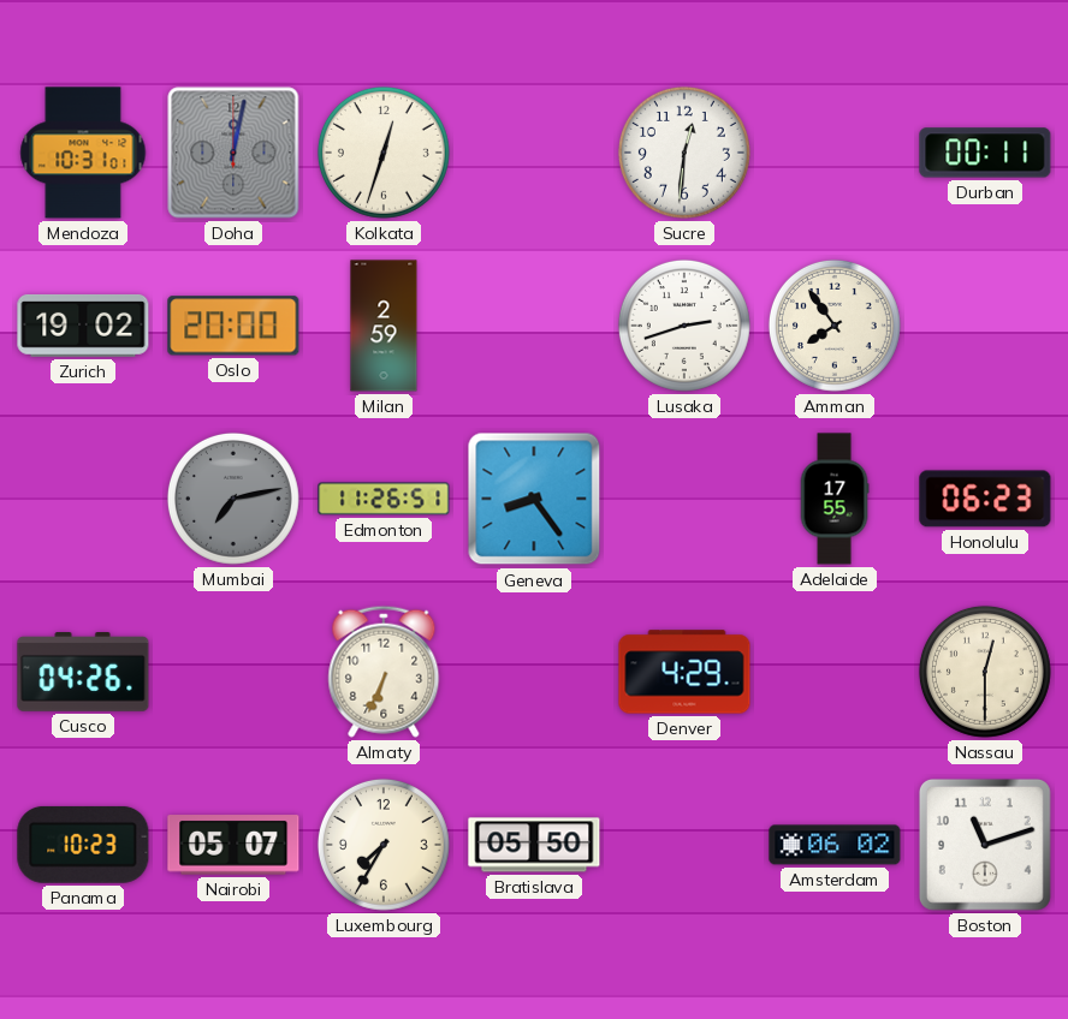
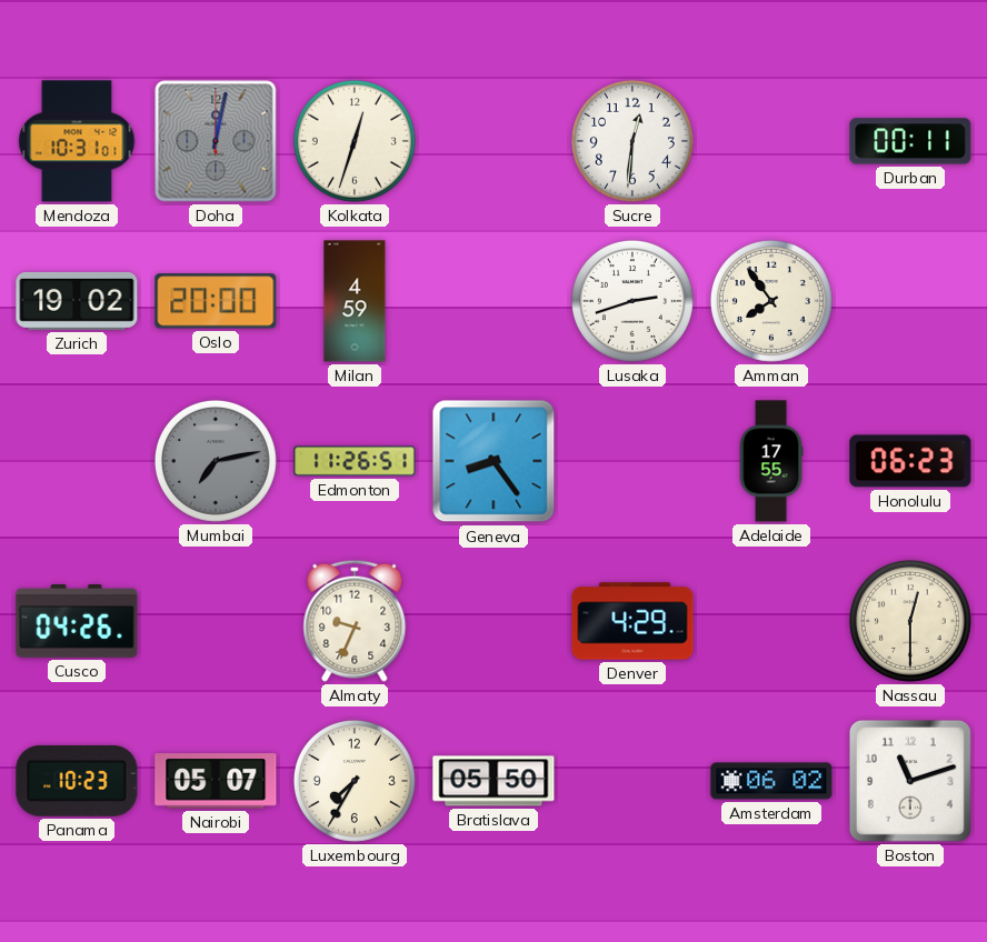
Milan: 2:59 -> 4:59
Almaty: 6:34 -> 9:34
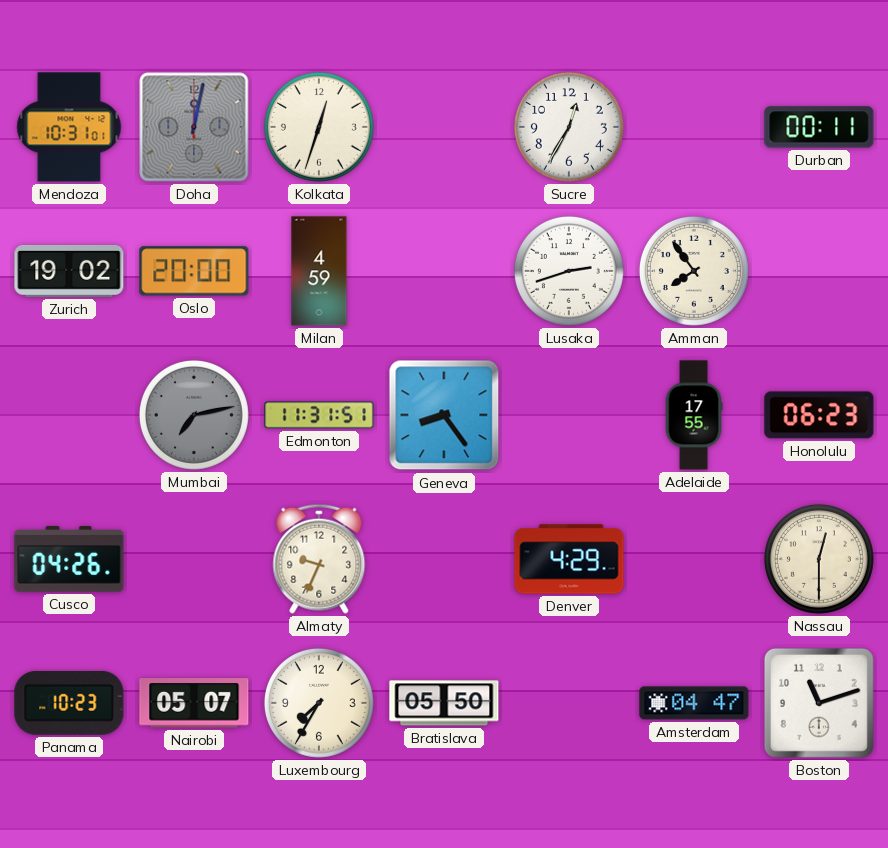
Sucre: 12:31 -> 12:35
Edmonton: 11:26 -> 11:31
Amsterdam: 06:02 -> 04:47
